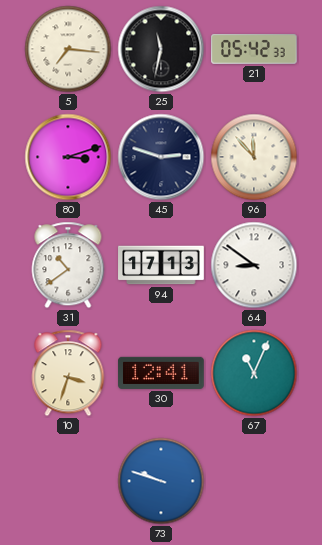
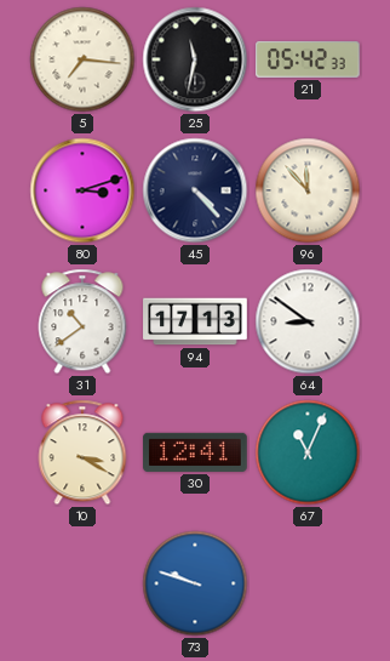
45: 2:48 -> 4:23
10: 3:33 -> 3:20
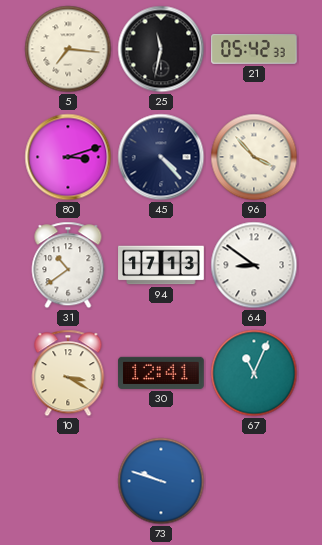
96: 11:53 -> 3:53
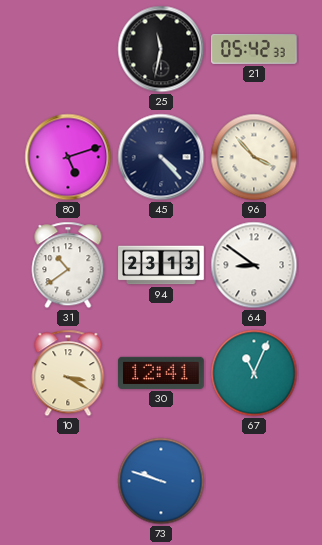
5: 7:16 -> none
80: 3:12 -> 5:12
94: 17:13 -> 23:13
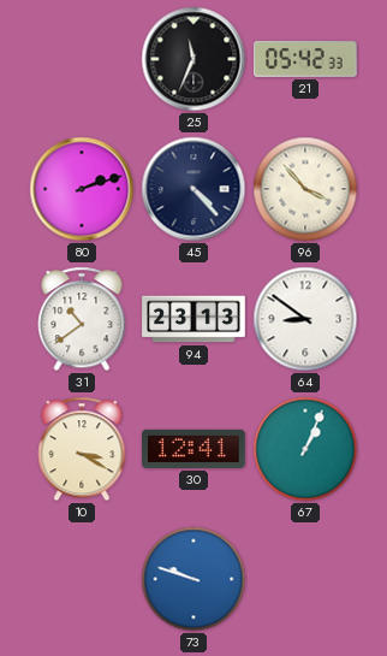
25: 11:32 -> 11:34
80: 5:12 -> 2:12
67: 11:04 -> 1:04
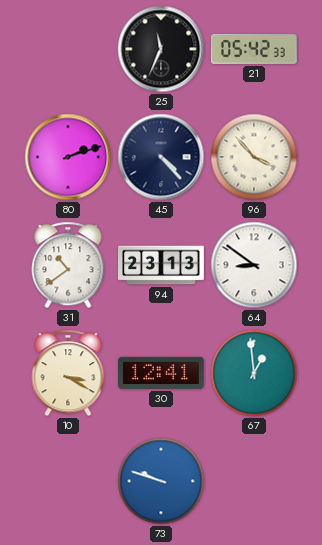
67: 1:04 -> 12:59
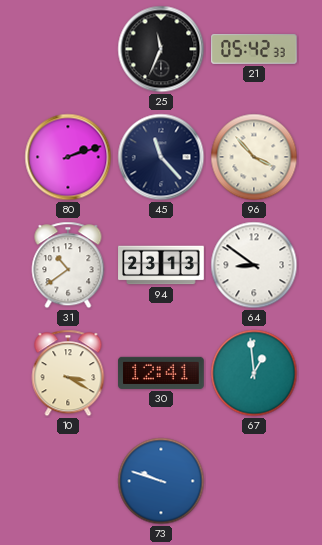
45: 4:23 -> 11:23
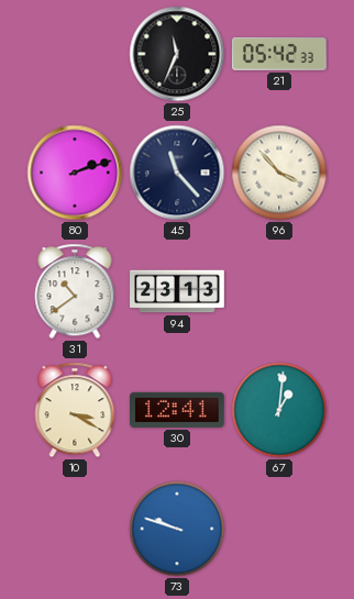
64: 8:51 -> none
67: 12:59 -> 1:01
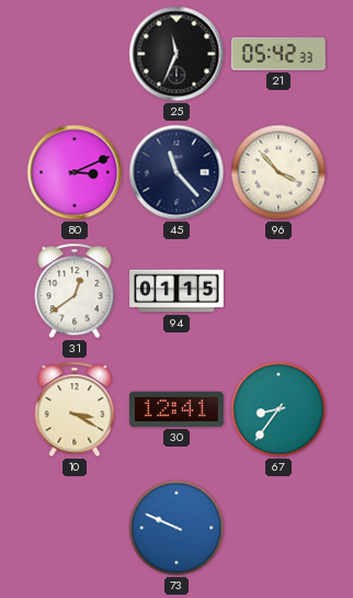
80: 2:12 -> 3:11
31: 10:39 -> 12:39
94: 23:13 -> 01:15
67: 1:01 -> 8:36
73: 9:48 -> 9:49
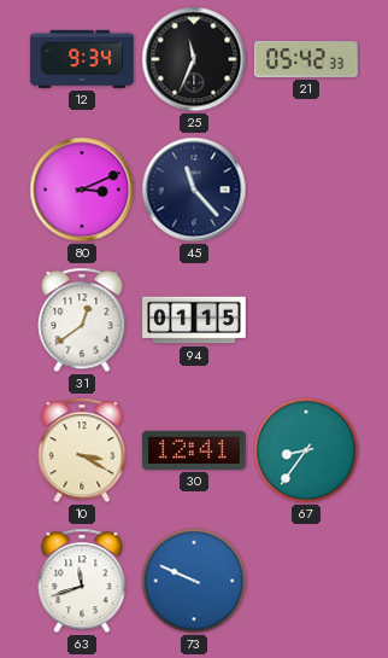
12: none -> 9:34
96: 3:53 -> none
63: none -> 11:42
